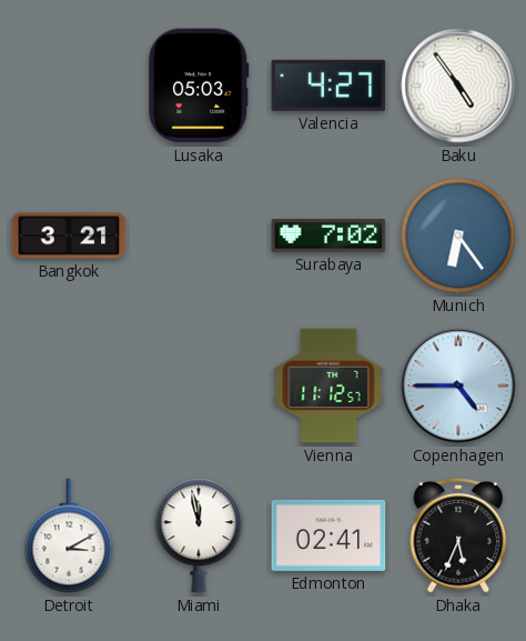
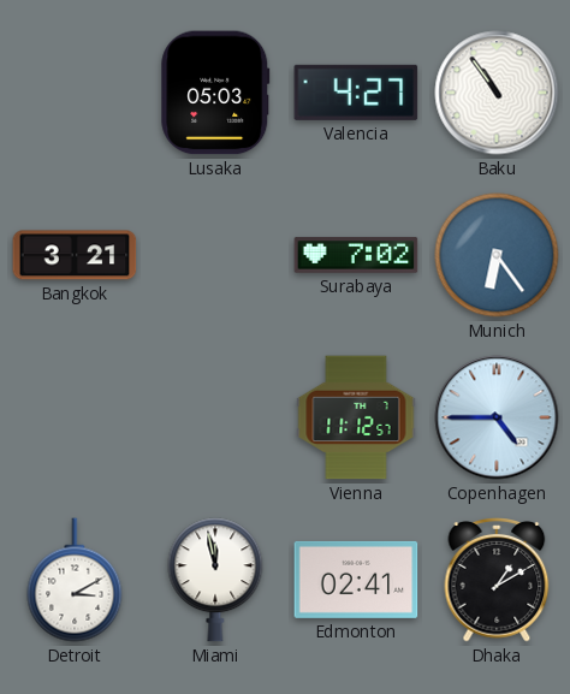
Baku: 4:54 -> 10:54
Dhaka: 5:34 -> 1:10
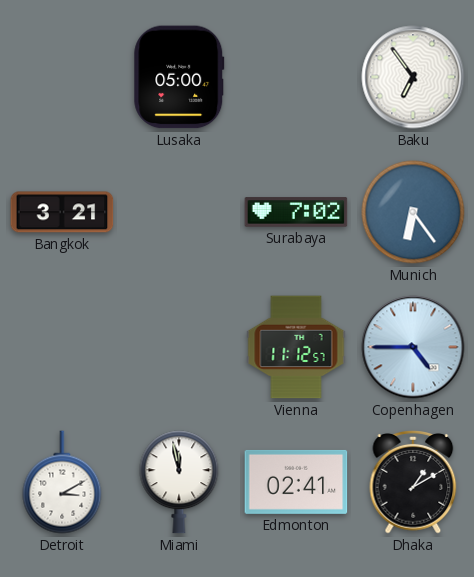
Lusaka: 05:03 -> 05:00
Valencia: 4:27 -> none
Baku: 10:54 -> 6:54
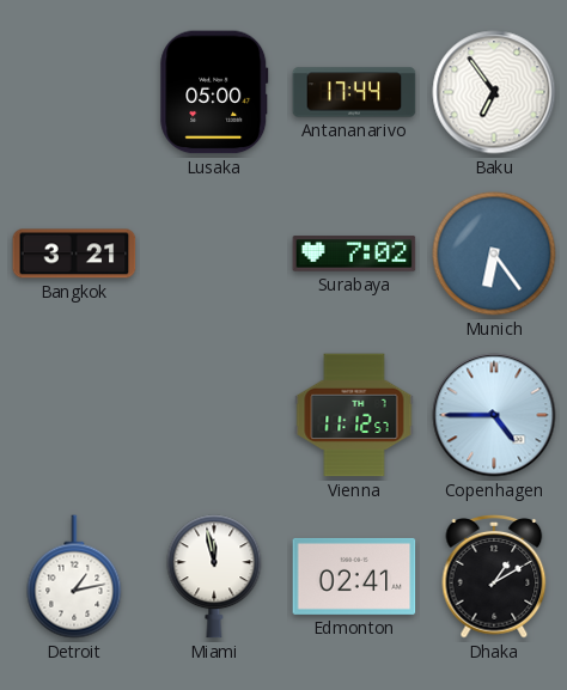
Antananarivo: none -> 17:44
Detroit: 3:10 -> 1:13
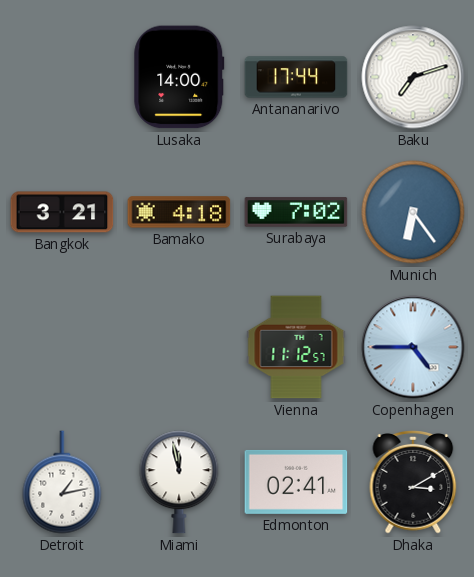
Lusaka: 05:00 -> 14:00
Baku: 6:54 -> 7:12
Bamako: none -> 4:18
Dhaka: 1:10 -> 3:10
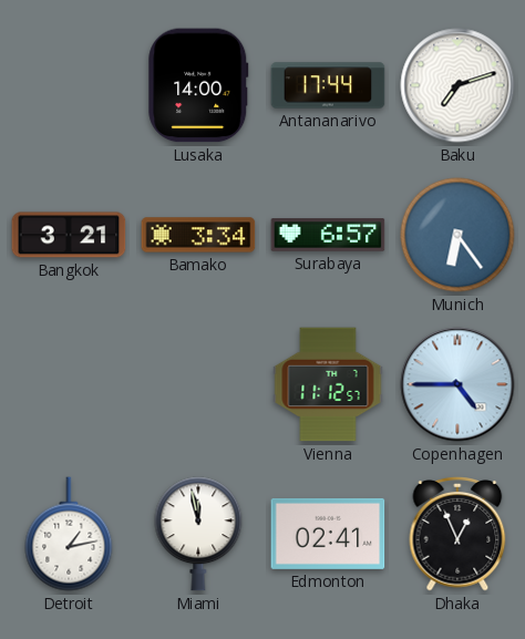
Bamako: 4:18 -> 3:34
Surabaya: 7:02 -> 6:57
Dhaka: 3:10 -> 12:56
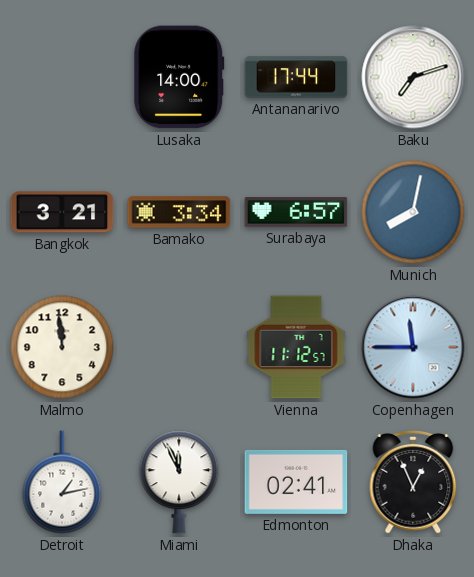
Munich: 6:24 -> 8:02
Malmo: none -> 11:59
Copenhagen: 4:45 -> 11:45
Miami: 11:58 -> 11:56
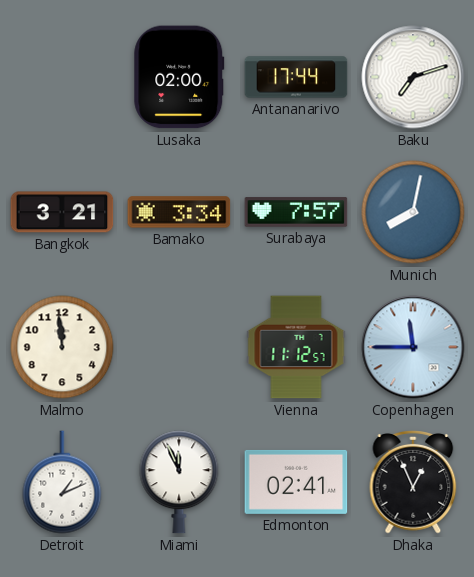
Lusaka: 14:00 -> 02:00
Surabaya: 6:57 -> 7:57
Detroit: 1:13 -> 1:11
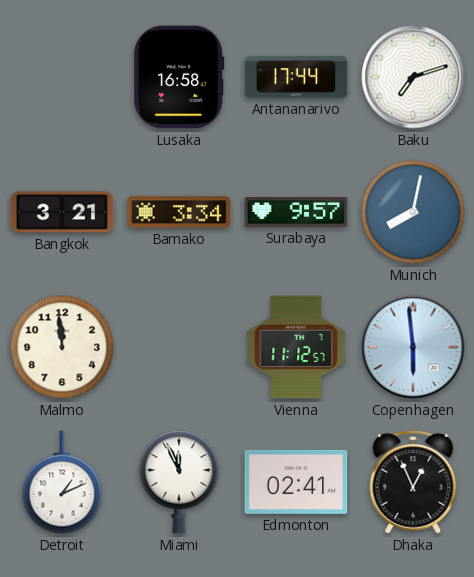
Lusaka: 02:00 -> 16:58
Surabaya: 7:57 -> 9:57
Copenhagen: 11:45 -> 5:59
